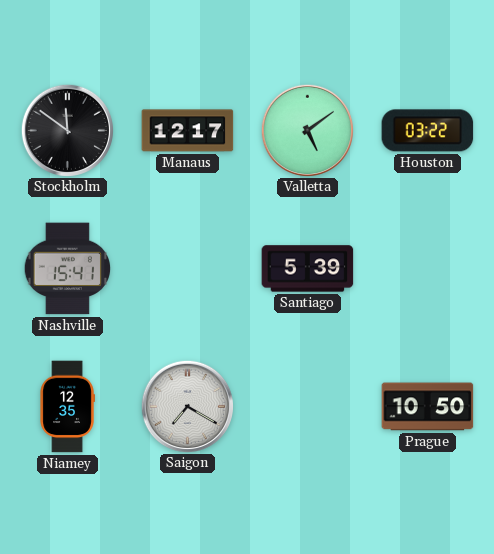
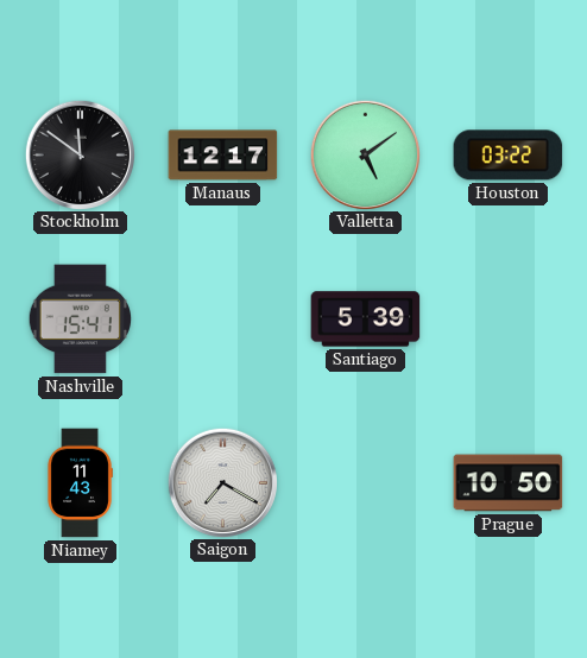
Niamey: 12:35 -> 11:43
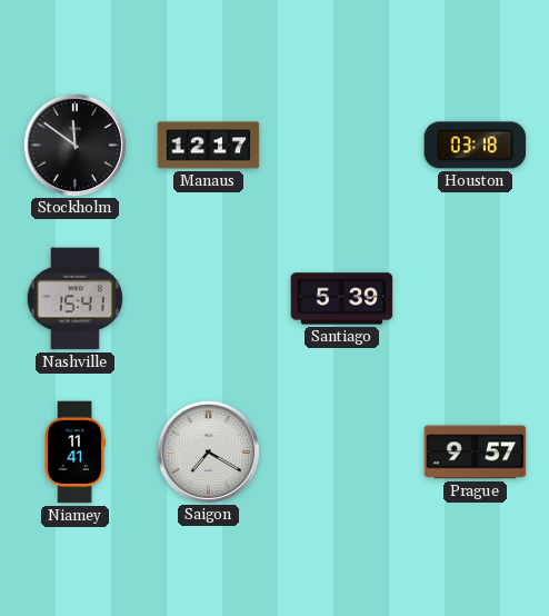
Valletta: 5:09 -> none
Houston: 03:22 -> 03:18
Niamey: 11:43 -> 11:41
Prague: 10:50 -> 9:57
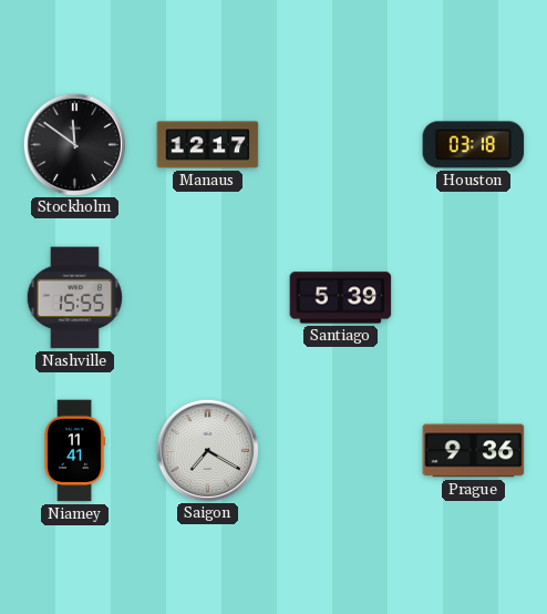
Nashville: 15:41 -> 15:55
Prague: 9:57 -> 9:36
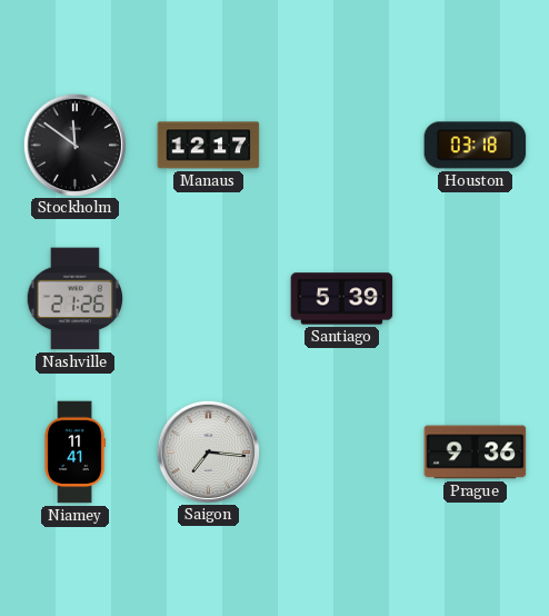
Nashville: 15:55 -> 21:26
Saigon: 7:20 -> 7:16
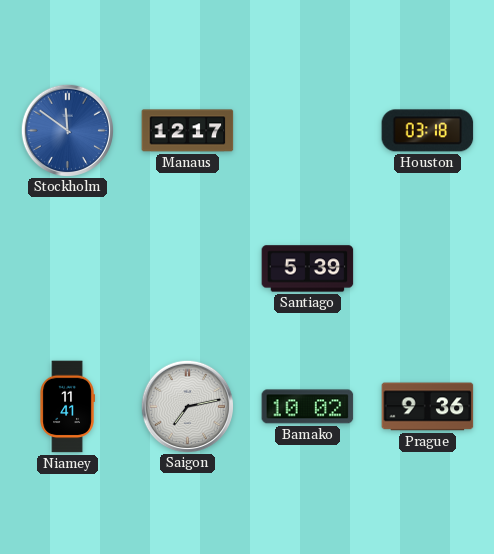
Stockholm dial: black -> blue
Nashville: 21:26 -> none
Saigon: 7:16 -> 7:13
Bamako: none -> 10:02
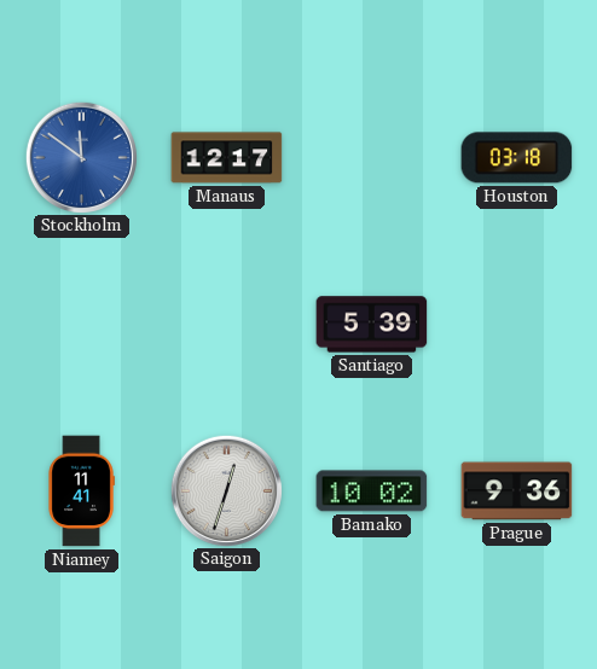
Saigon: 7:13 -> 12:33
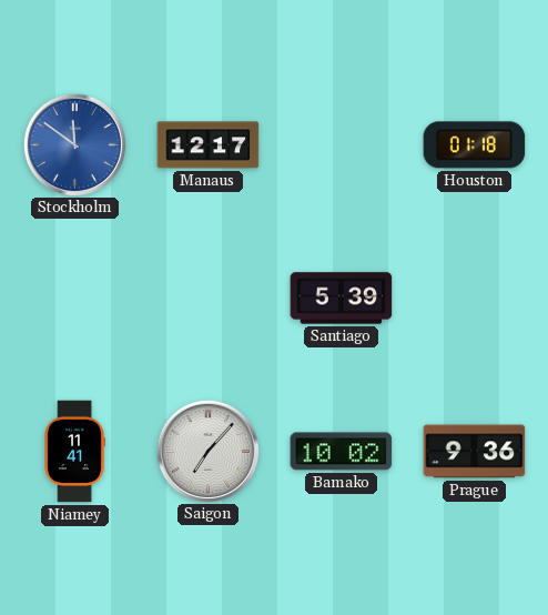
Houston: 03:18 -> 01:18
Saigon: 12:33 -> 7:07
